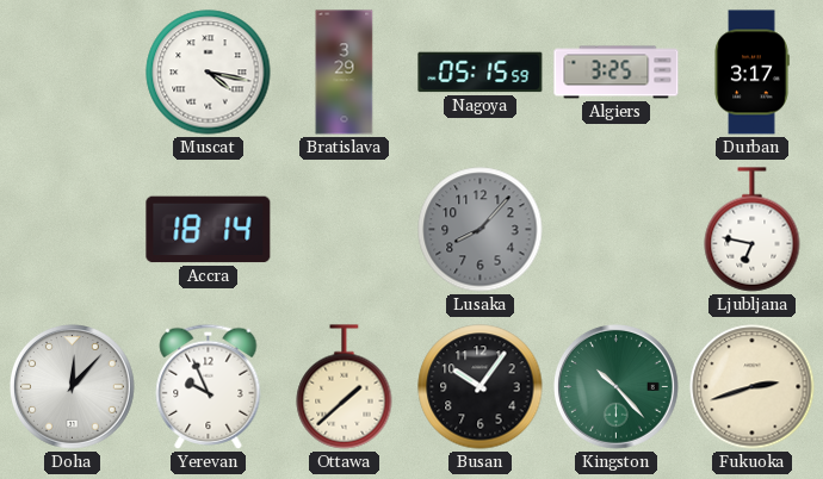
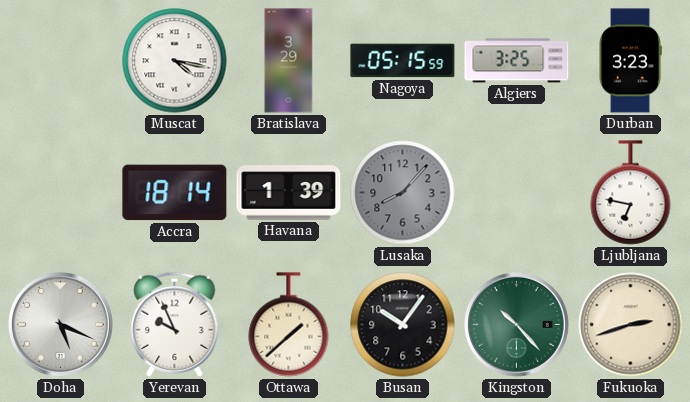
Durban: 3:17 -> 3:23
Havana: none -> 1:39
Doha: 12:07 -> 5:19
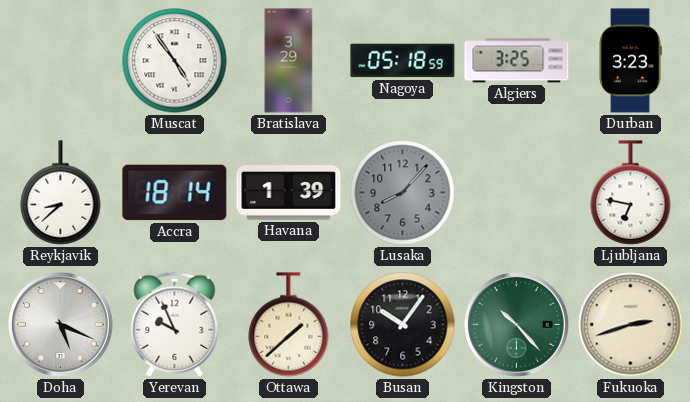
Muscat: 4:17 -> 4:54
Nagoya: 05:15 -> 05:18
Reykjavik: none -> 8:38
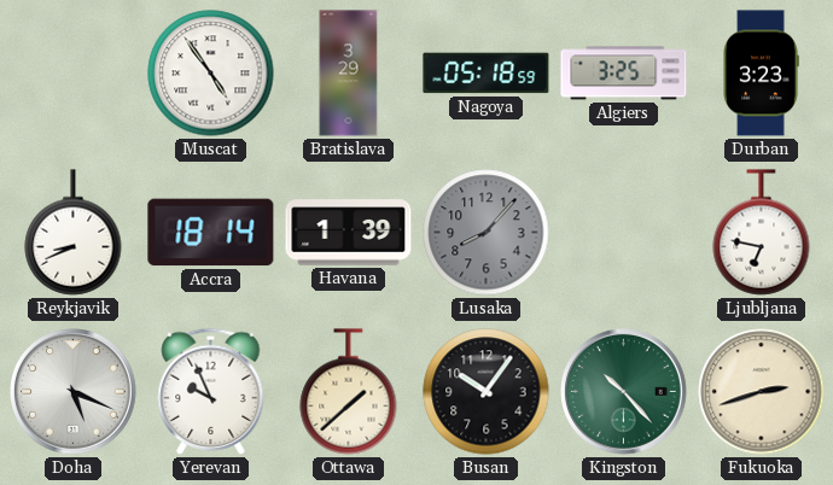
Reykjavik: 8:38 -> 8:41
